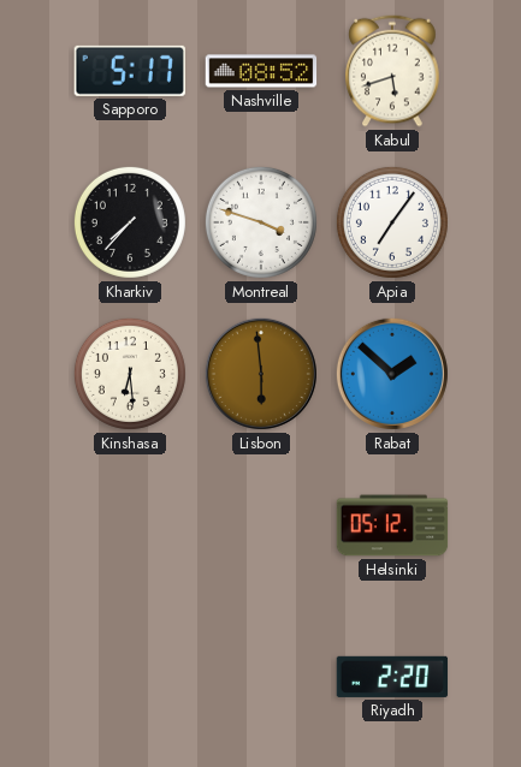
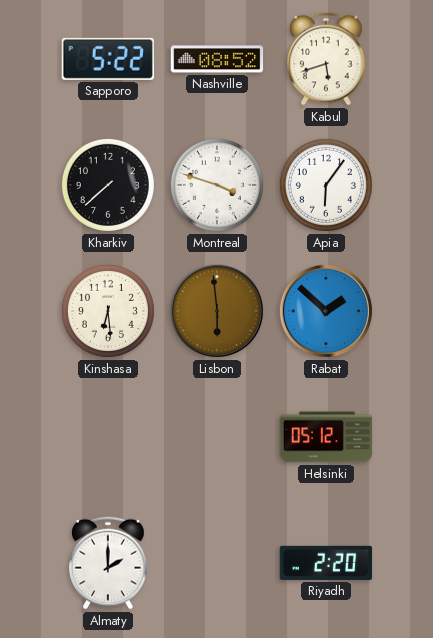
Sapporo: 5:17 -> 5:22
Kharkiv: 7:37 -> 7:38
Apia: 7:06 -> 6:06
Almaty: none -> 2:00
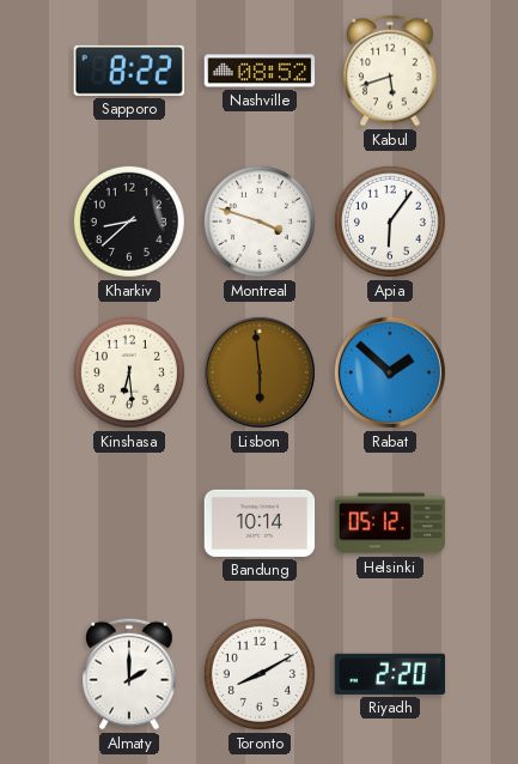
Sapporo: 5:22 -> 8:22
Kharkiv: 7:38 -> 8:38
Bandung: none -> 10:14
Toronto: none -> 8:10
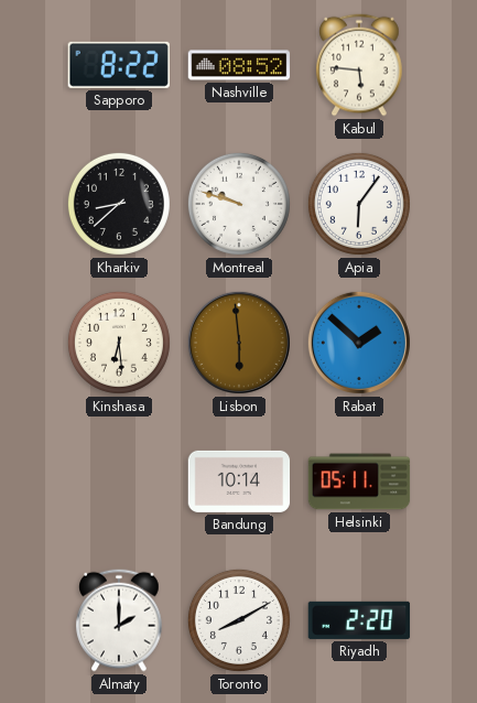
Kabul: 5:42 -> 5:46
Montreal: 3:48 -> 9:48
Helsinki: 05:12 -> 05:11
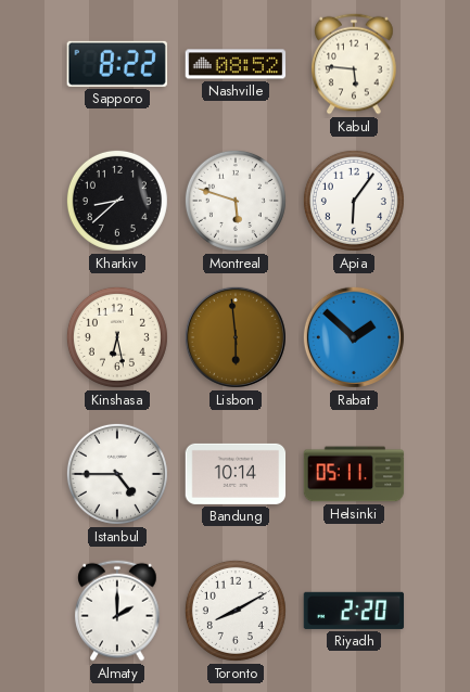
Montreal: 9:48 -> 5:48
Kinshasa: 6:29 -> 6:28
Istanbul: none -> 4:45
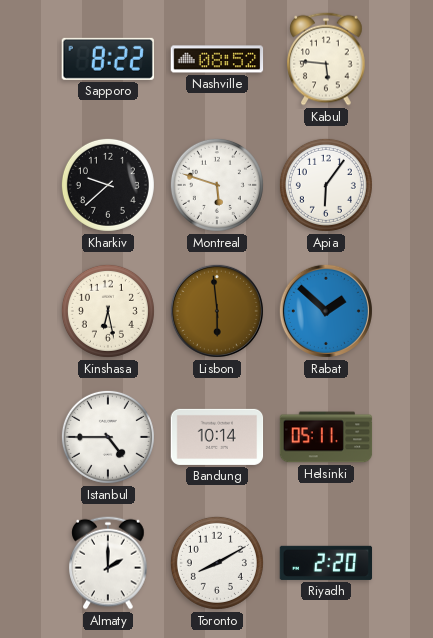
Kharkiv: 8:38 -> 9:38
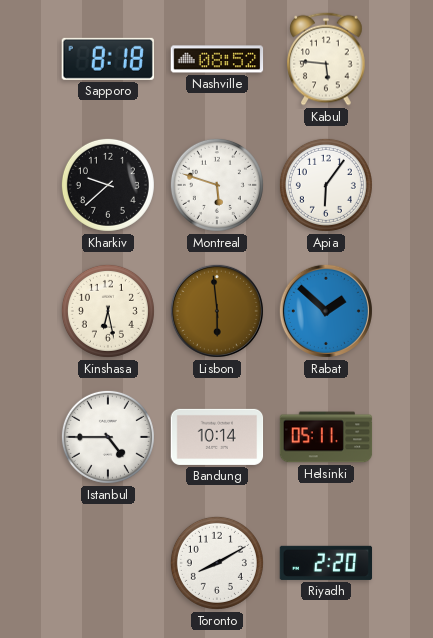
Sapporo: 8:22 -> 8:18
Almaty: 2:00 -> none
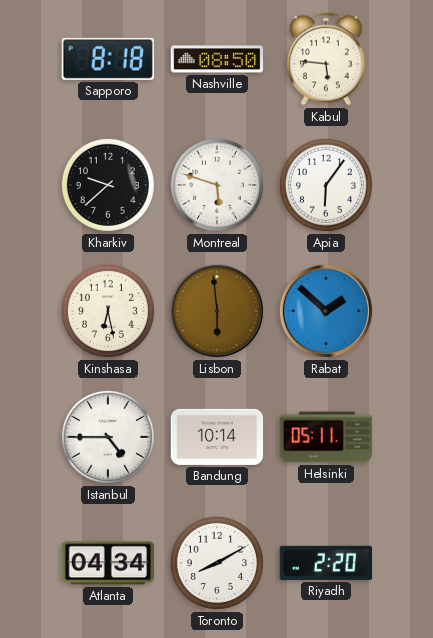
Nashville: 08:52 -> 08:50
Atlanta: none -> 04:34
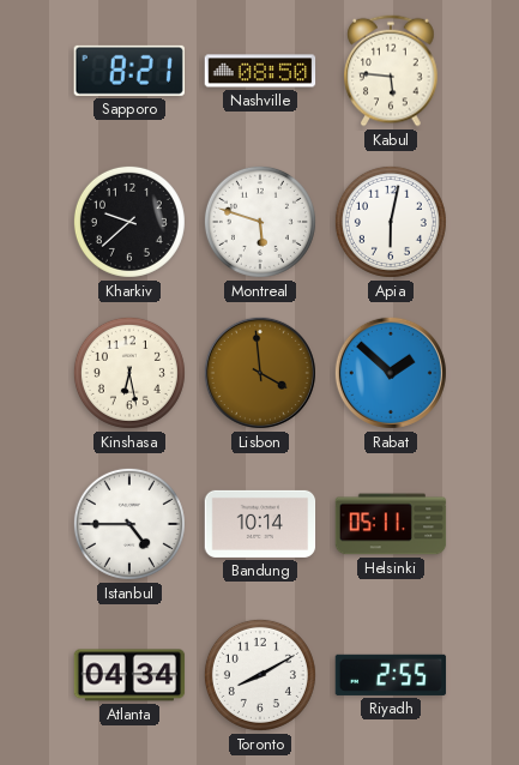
Sapporo: 8:18 -> 8:21
Apia: 6:06 -> 6:02
Lisbon: 5:59 -> 3:59
Riyadh: 2:20 -> 2:55
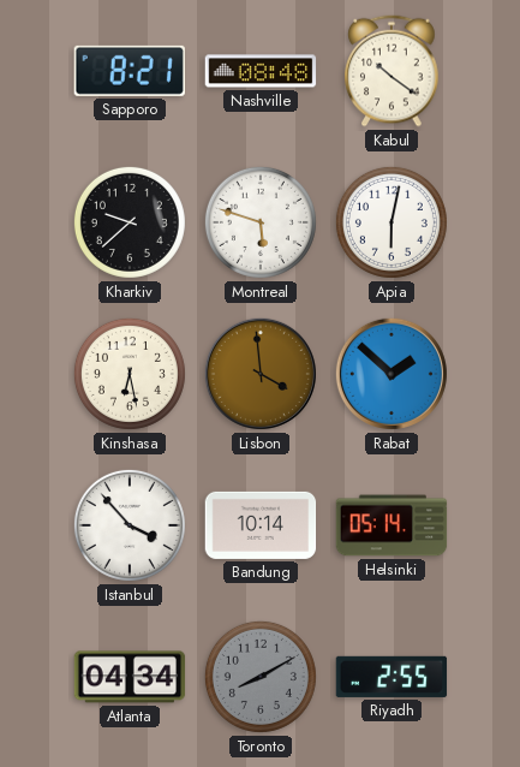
Nashville: 08:50 -> 08:48
Kabul: 5:46 -> 10:21
Istanbul: 4:45 -> 3:53
Helsinki: 05:11 -> 05:14
Toronto dial: white -> grey
